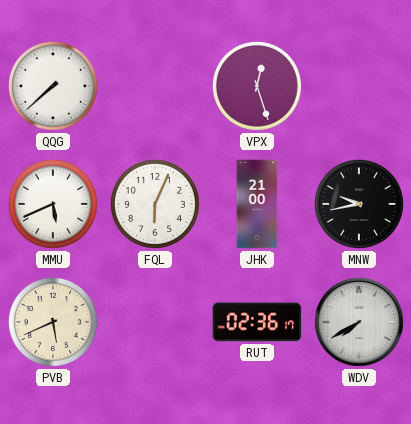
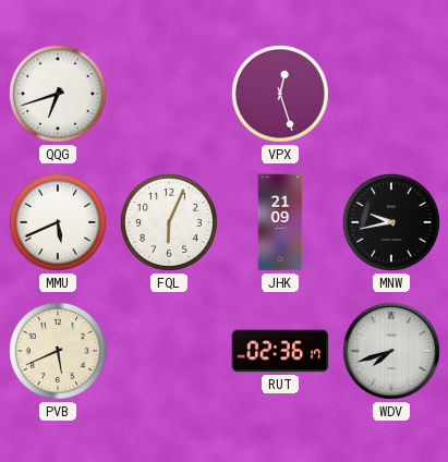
QQG: 7:38 -> 6:42
JHK: 21:00 -> 21:09
WDV: 7:40 -> 7:42
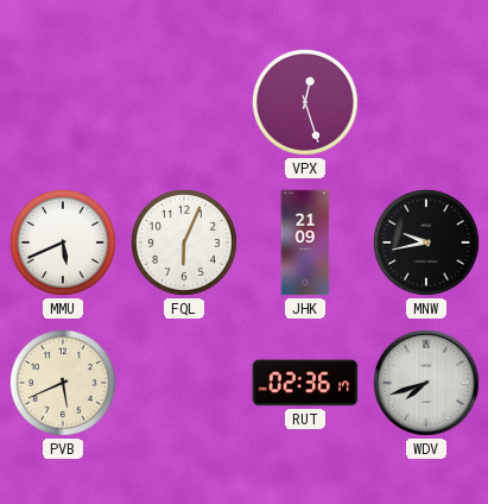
QQG: 6:42 -> none
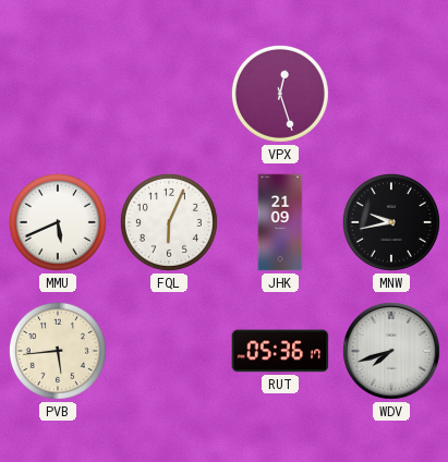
PVB: 5:41 -> 5:44
RUT: 02:36 -> 05:36
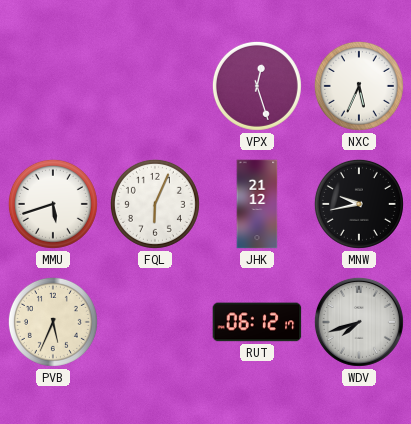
NXC: none -> 5:34
MMU: 5:41 -> 5:42
JHK: 21:09 -> 21:12
PVB: 5:44 -> 5:34
RUT: 05:36 -> 06:12
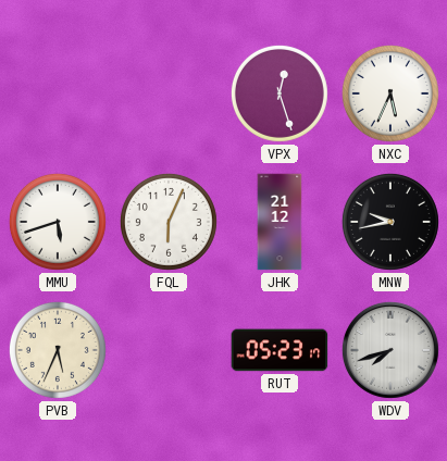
RUT: 06:12 -> 05:23
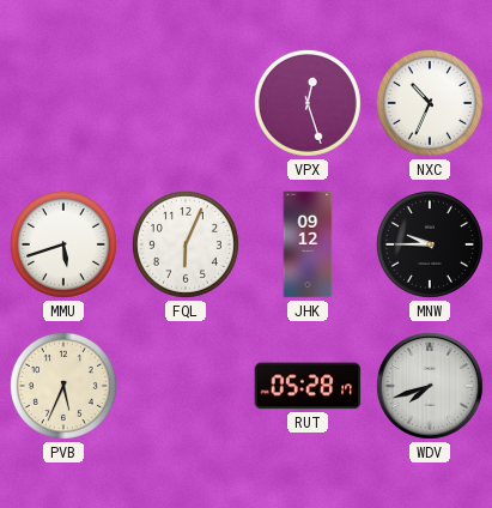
NXC: 5:34 -> 10:34
JHK: 21:12 -> 09:12
MNW: 9:43 -> 9:45
RUT: 05:23 -> 05:28
